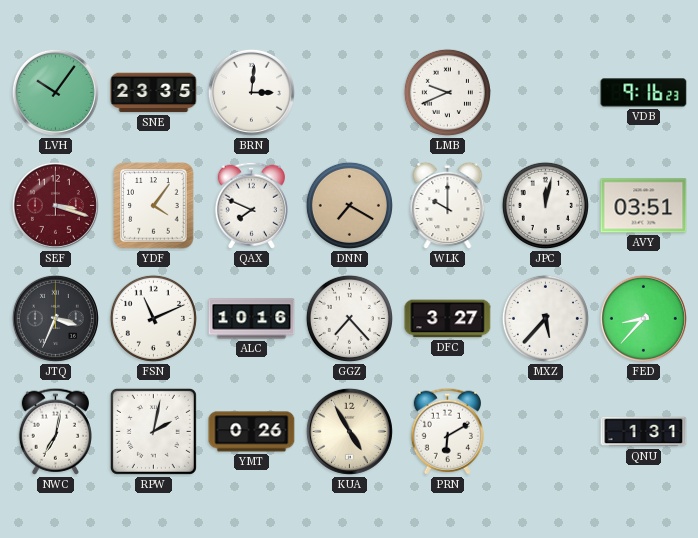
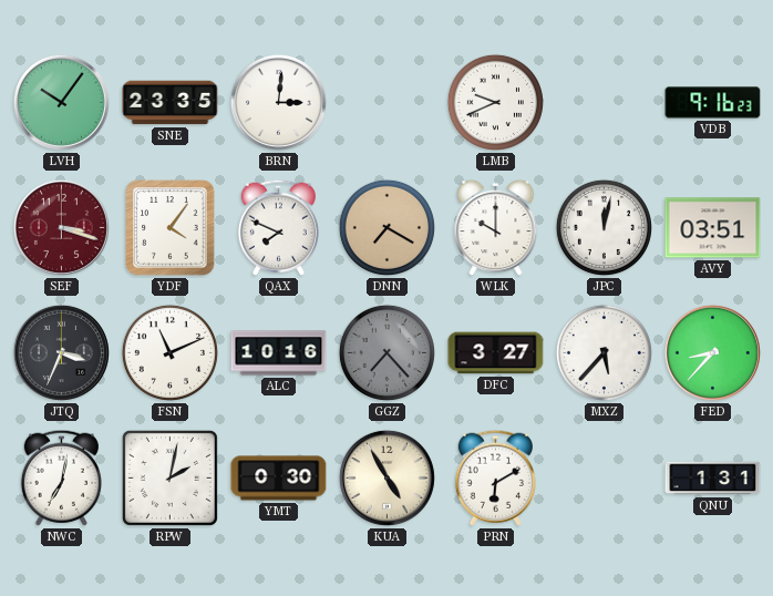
GGZ dial: white -> grey
YMT: 0:26 -> 0:30
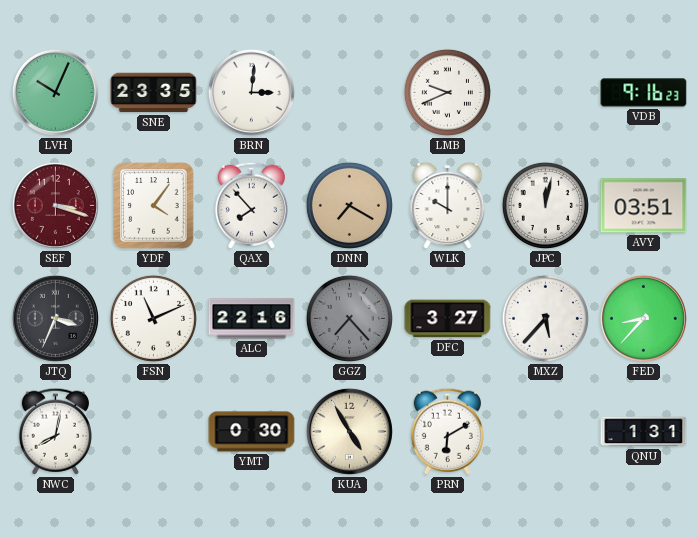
LVH: 10:06 -> 10:04
QAX: 7:49 -> 7:53
ALC: 10:16 -> 22:16
NWC: 7:02 -> 8:02
RPW: 2:02 -> none
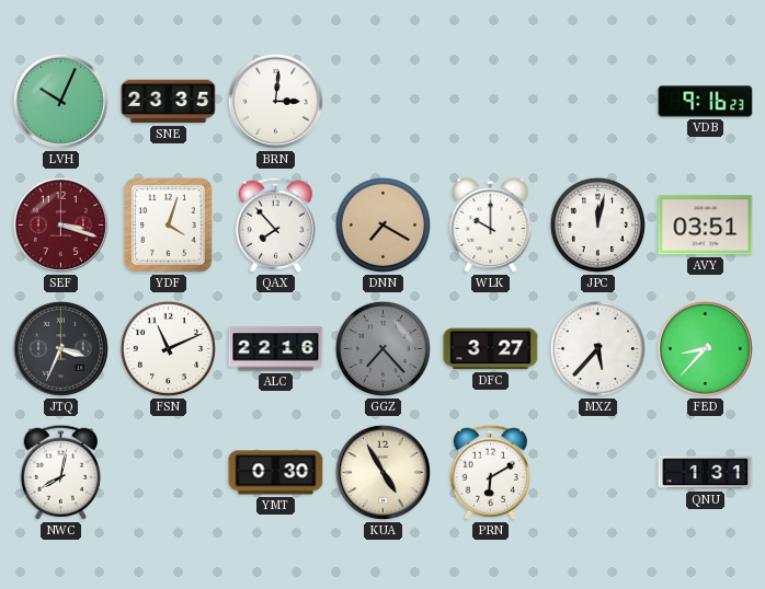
LMB: 9:41 -> none
YDF: 4:06 -> 4:03
